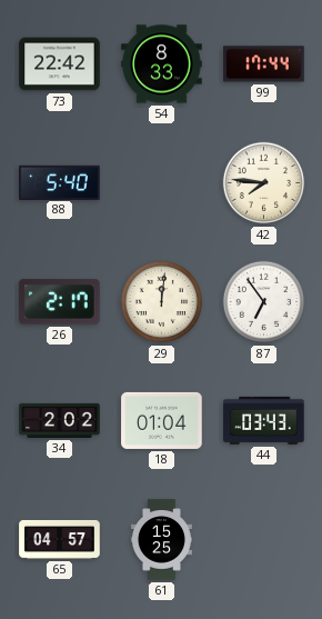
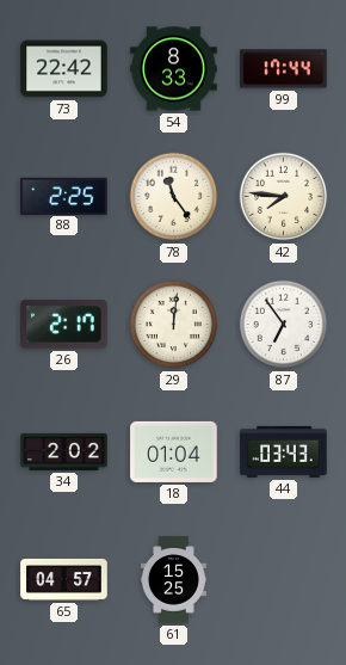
88: 5:40 -> 2:25
78: none -> 11:24
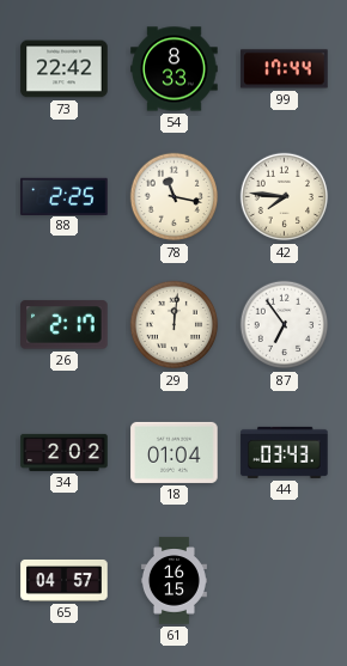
78: 11:24 -> 11:17
61: 15:25 -> 16:15
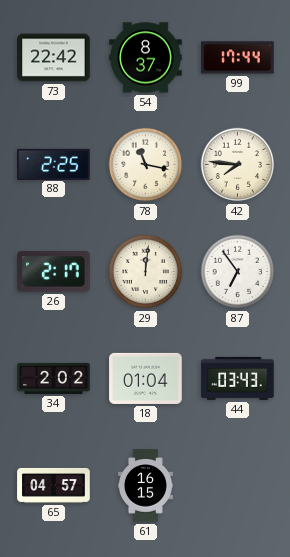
54: 8:33 -> 8:37
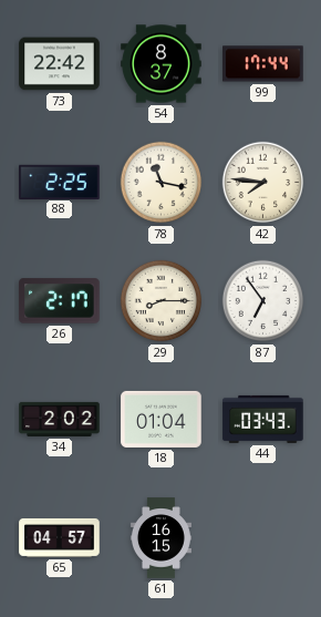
29: 12:01 -> 8:15
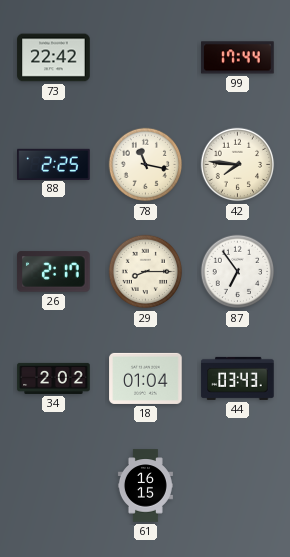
54: 8:37 -> none
65: 04:57 -> none
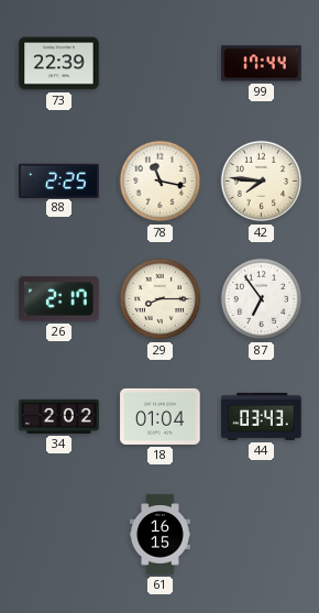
73: 22:42 -> 22:39
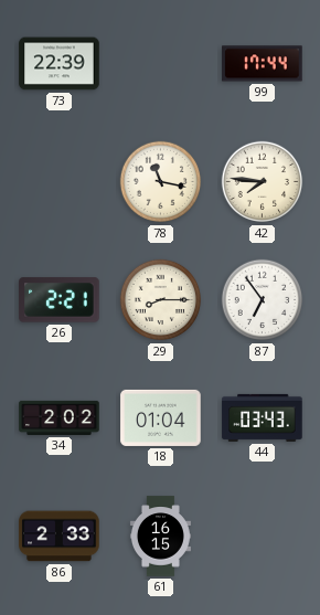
88: 2:25 -> none
26: 2:17 -> 2:21
86: none -> 2:33
